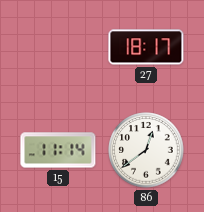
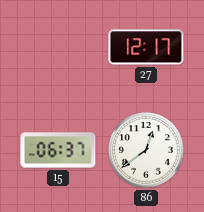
27: 18:17 -> 12:17
15: 11:14 -> 06:37
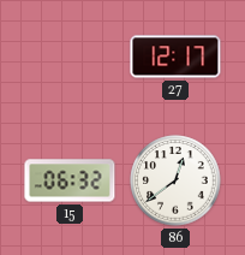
15: 06:37 -> 06:32
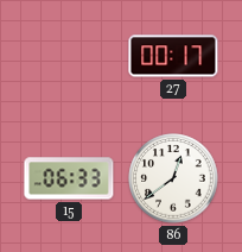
27: 12:17 -> 00:17
15: 06:32 -> 06:33
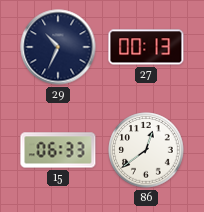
29: none -> 10:34
27: 00:17 -> 00:13
